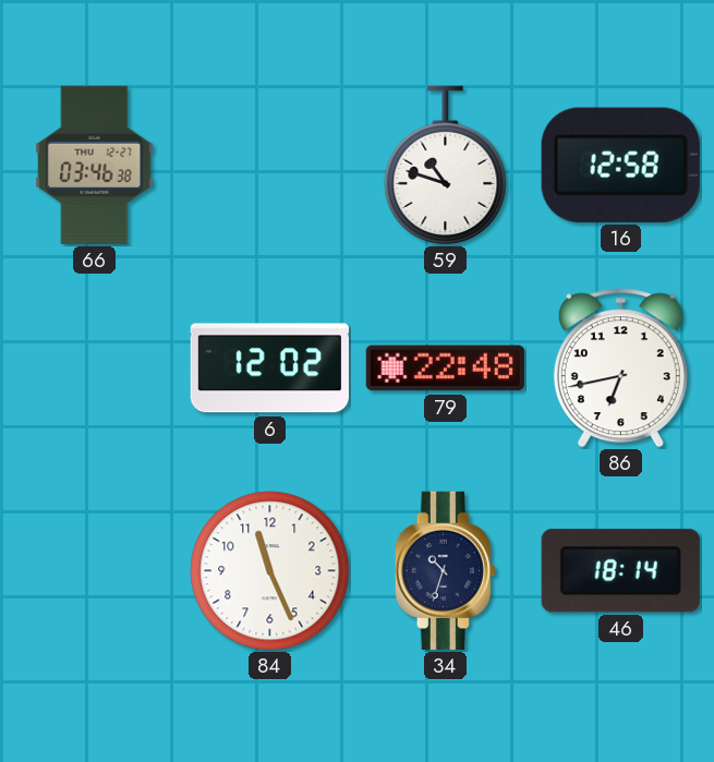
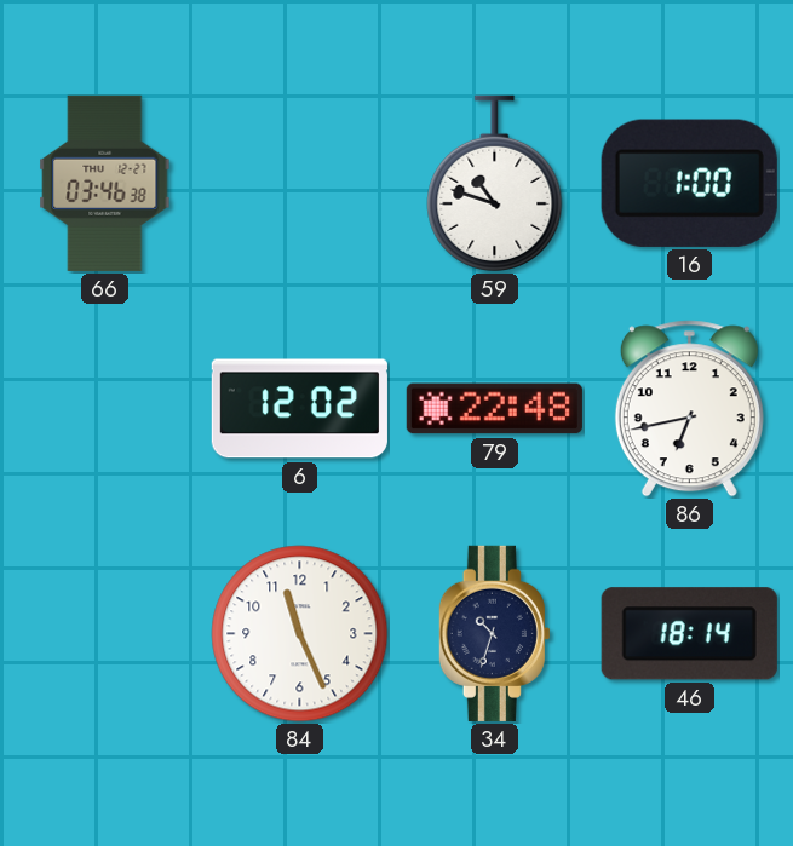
16: 12:58 -> 1:00
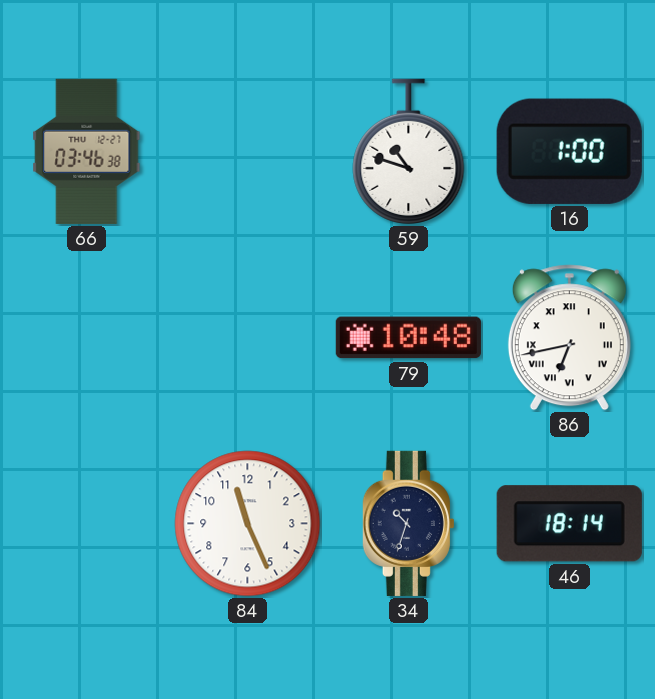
6: 12:02 -> none
79: 22:48 -> 10:48
86 numerals: Arabic -> Roman
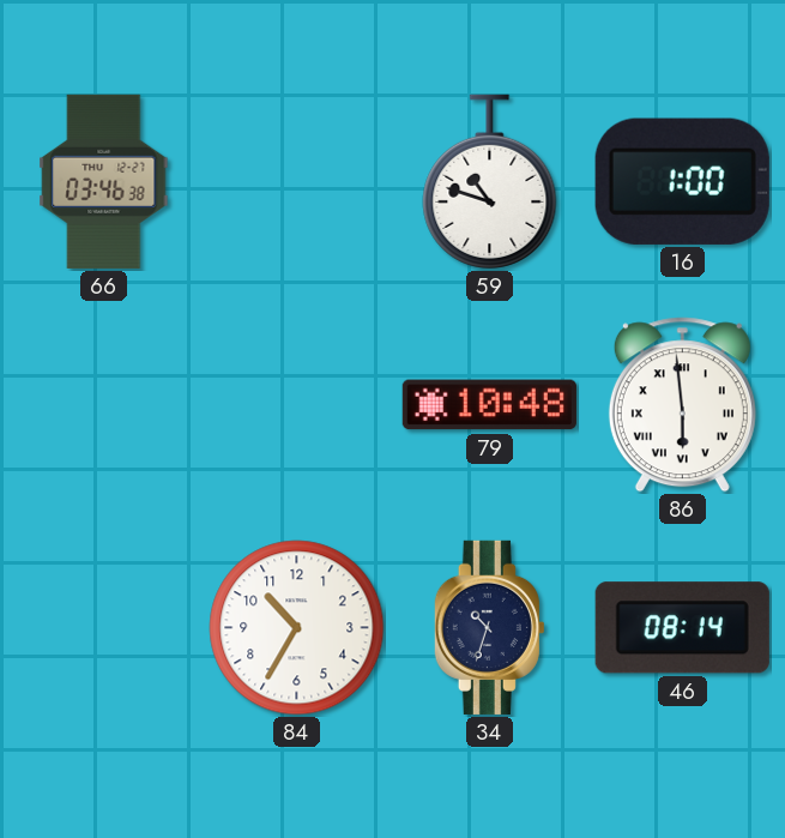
86: 6:43 -> 5:59
84: 11:26 -> 10:35
46: 18:14 -> 08:14
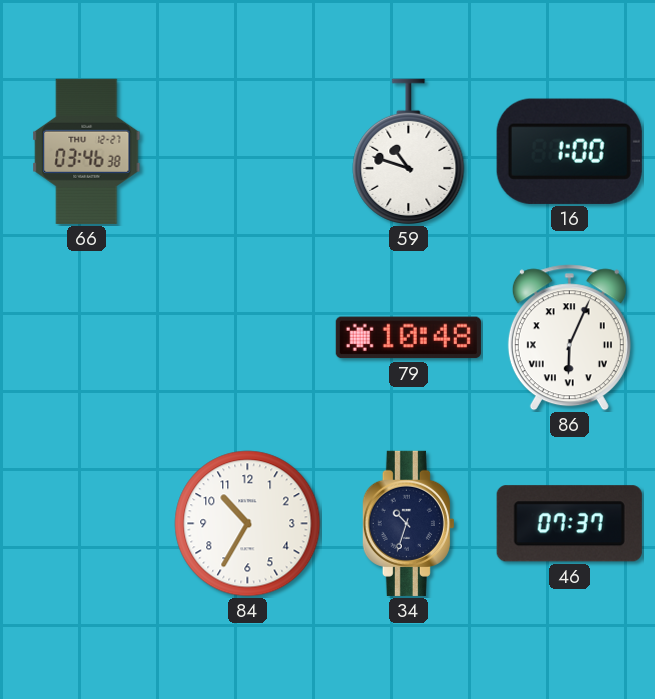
86: 5:59 -> 6:04
46: 08:14 -> 07:37
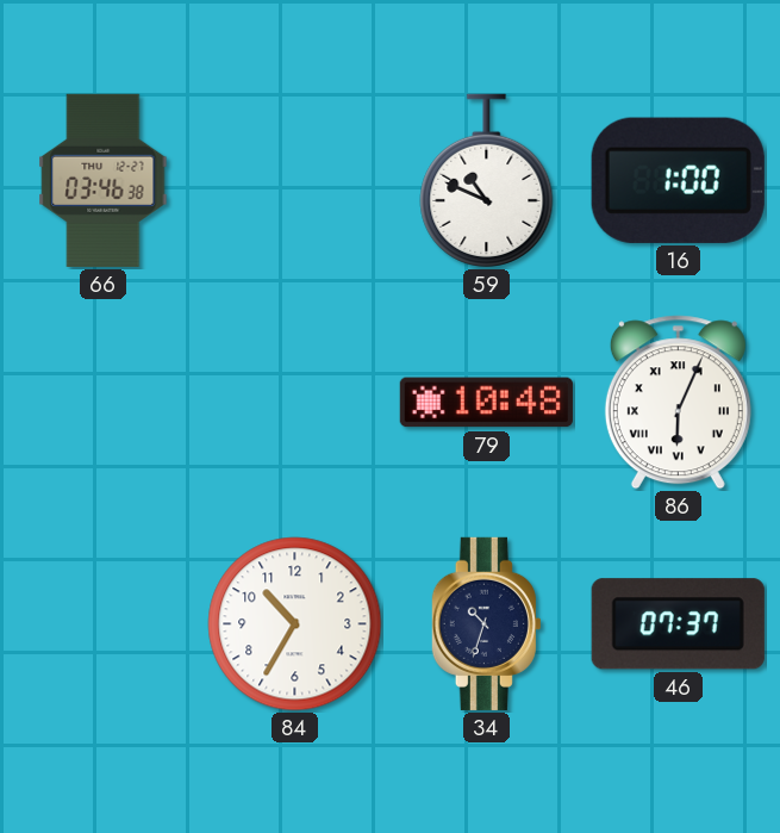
59: 10:48 -> 10:49
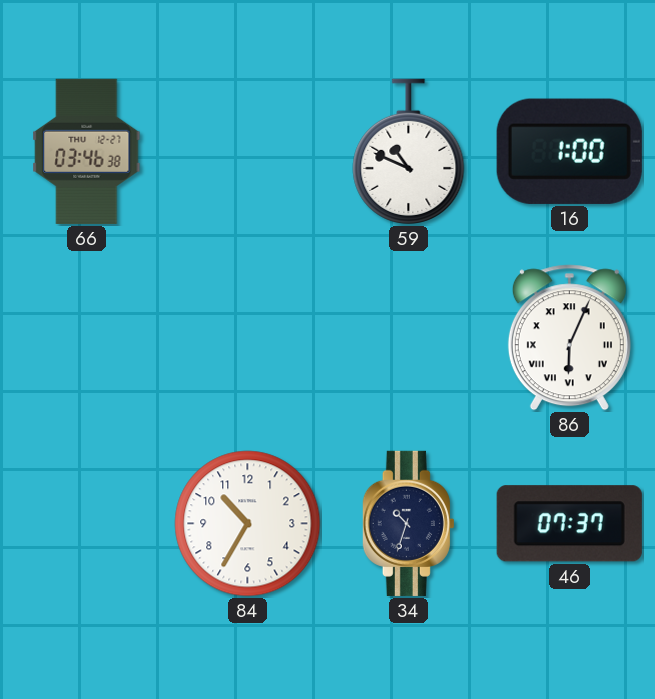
79: 10:48 -> none
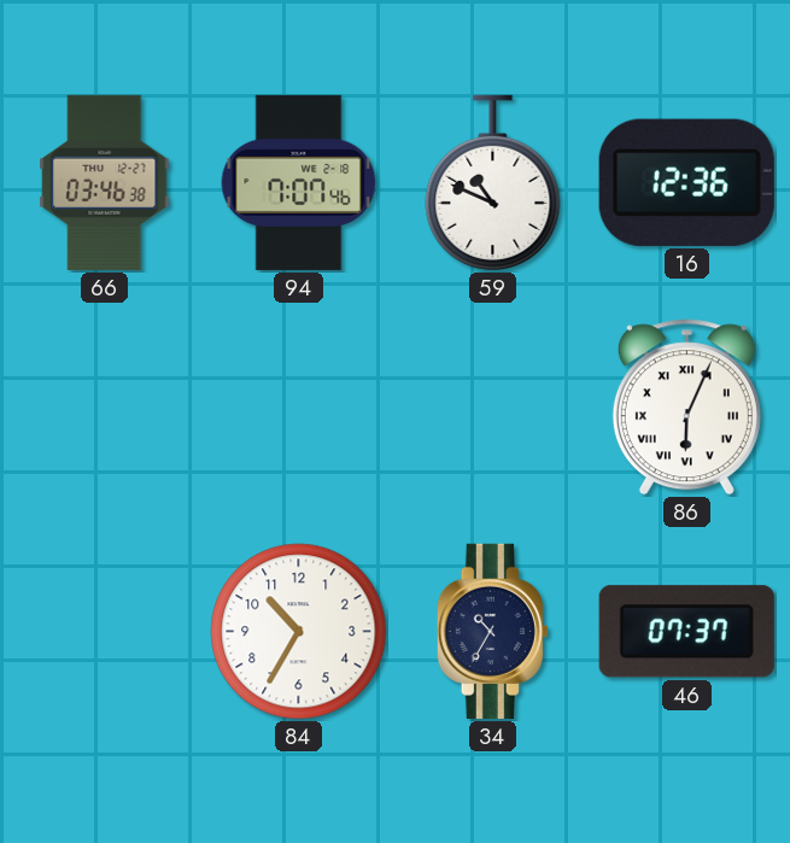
94: none -> 7:07
16: 1:00 -> 12:36
34: 10:33 -> 10:35
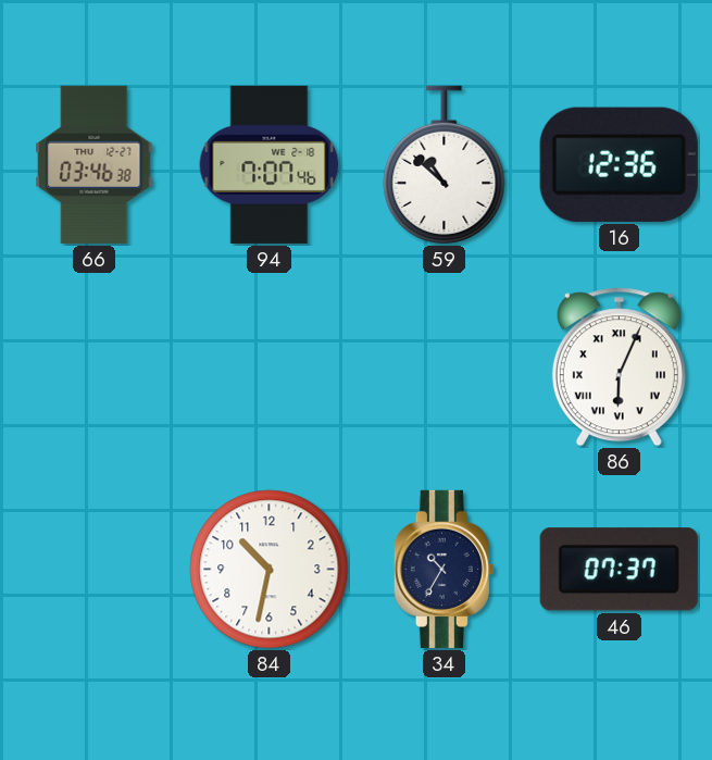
59: 10:49 -> 10:52
84: 10:35 -> 10:32
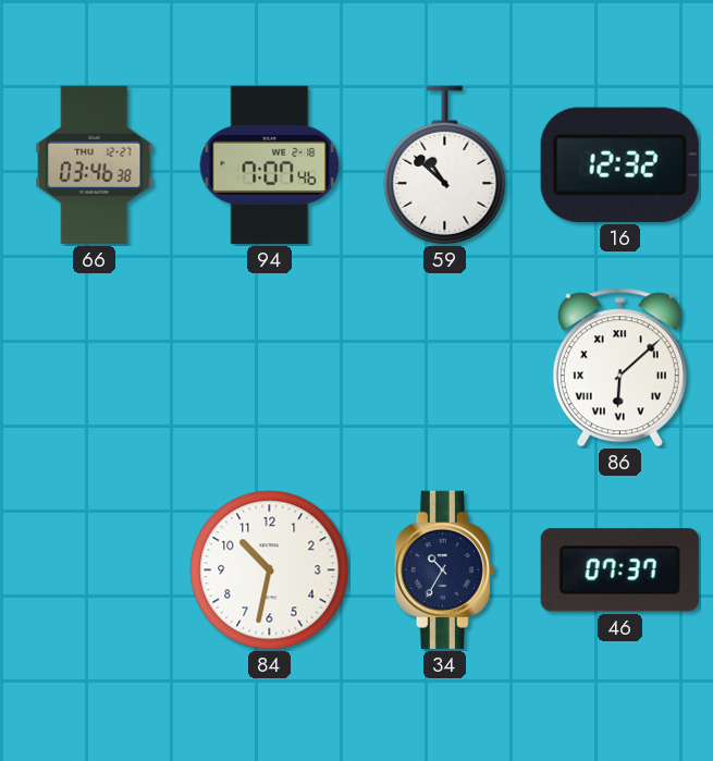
16: 12:36 -> 12:32
86: 6:04 -> 6:08
